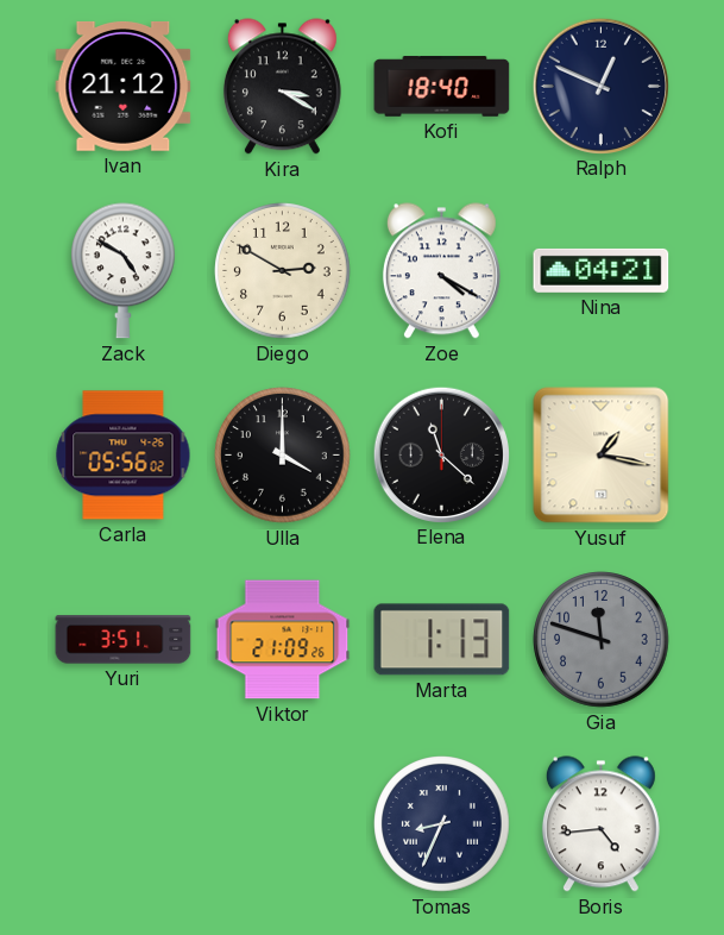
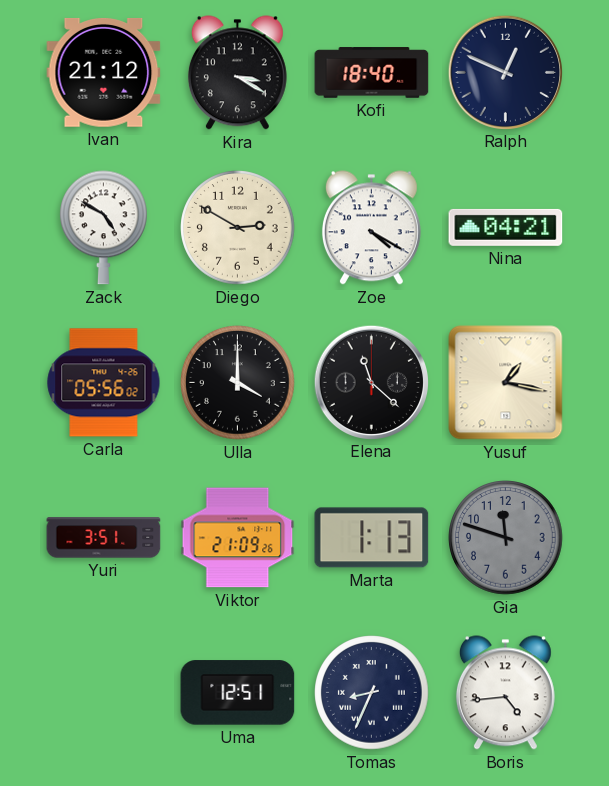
Uma: none -> 12:51
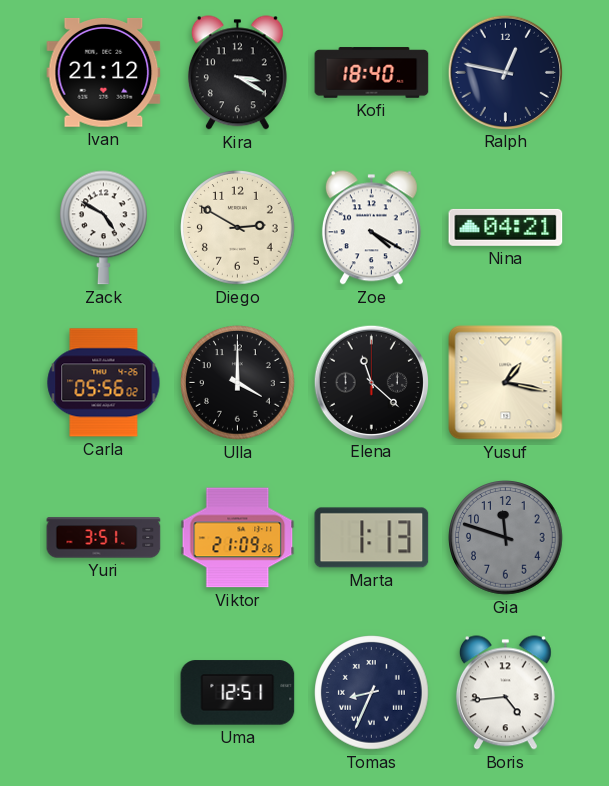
Ralph: 12:49 -> 12:47
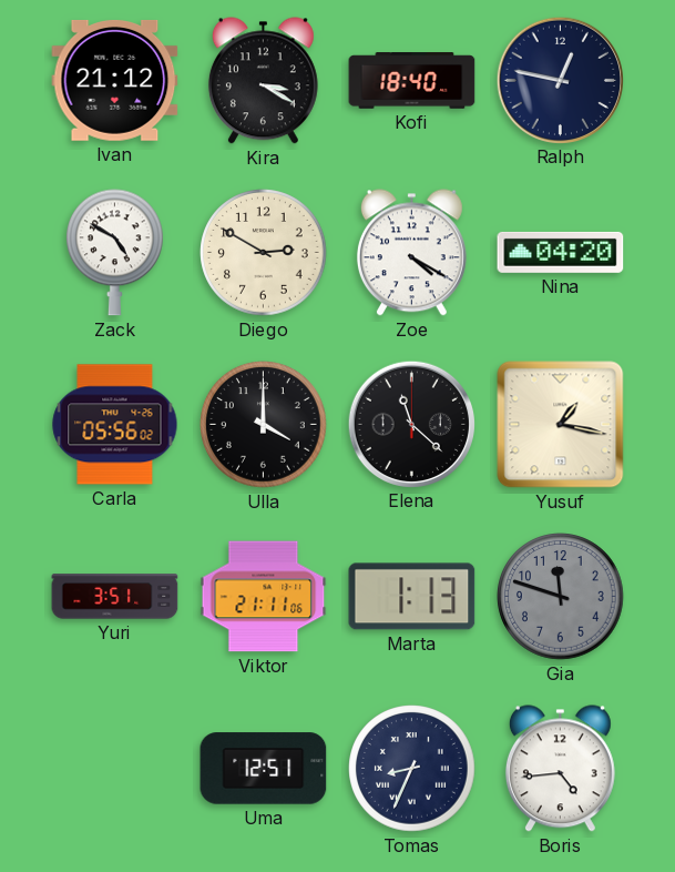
Nina: 04:21 -> 04:20
Viktor: 21:09 -> 21:11
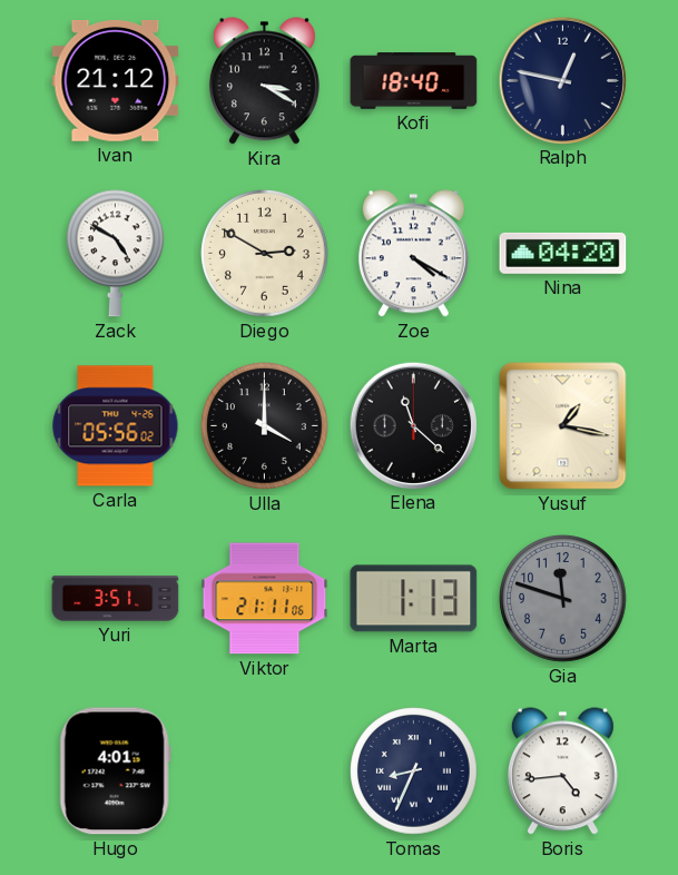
Hugo: none -> 4:01
Uma: 12:51 -> none
